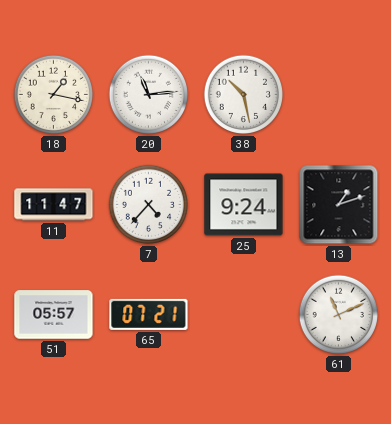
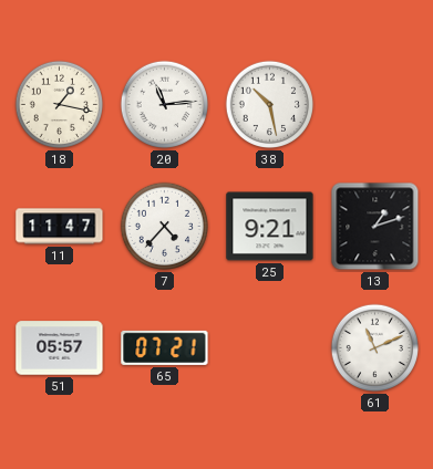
25: 9:24 -> 9:21
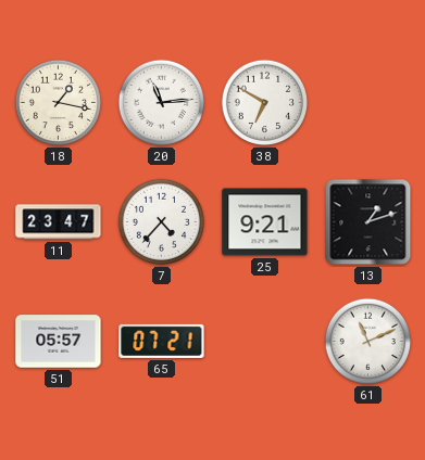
38: 10:28 -> 6:50
11: 11:47 -> 23:47
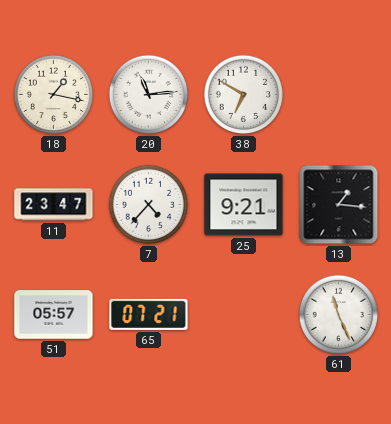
13: 1:12 -> 1:16
61: 11:11 -> 11:26
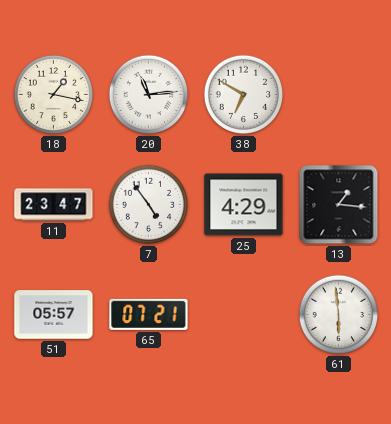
7: 4:37 -> 4:54
25: 9:21 -> 4:29
61: 11:26 -> 5:59
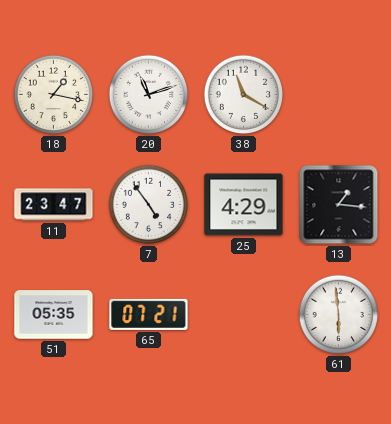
20: 11:14 -> 11:12
38: 6:50 -> 11:20
51: 05:57 -> 05:35
